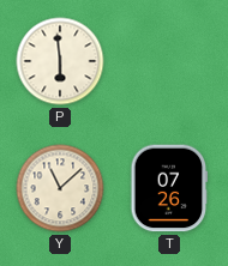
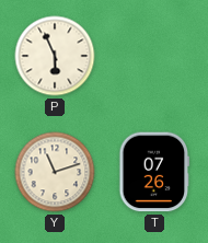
P: 5:59 -> 5:56
Y: 11:08 -> 11:12
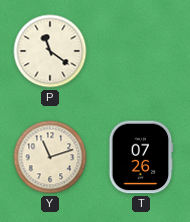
P: 5:56 -> 11:21
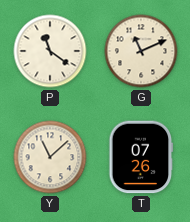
G: none -> 11:11
Y: 11:12 -> 11:08
